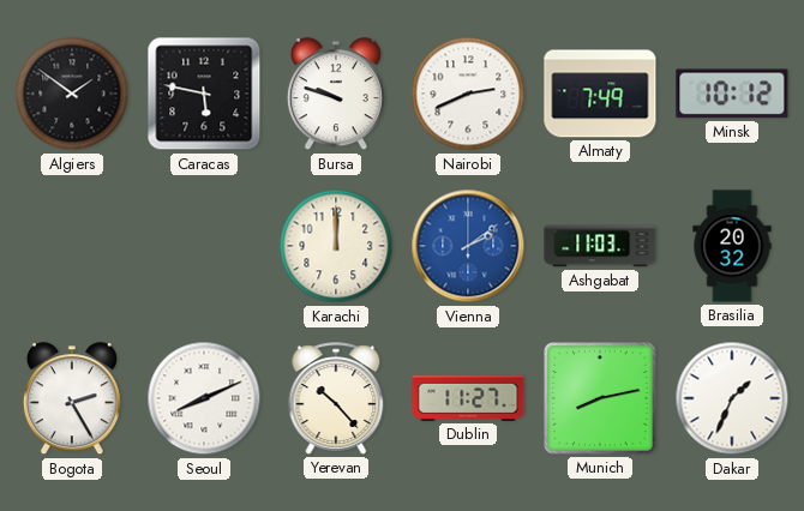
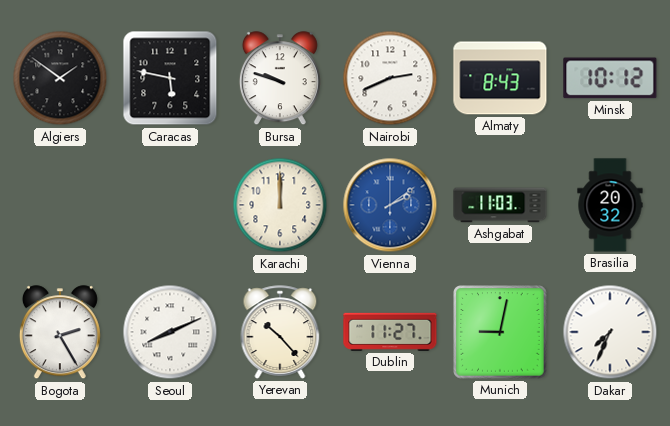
Almaty: 7:49 -> 8:43
Munich: 8:13 -> 9:02
Dakar: 1:34 -> 7:34
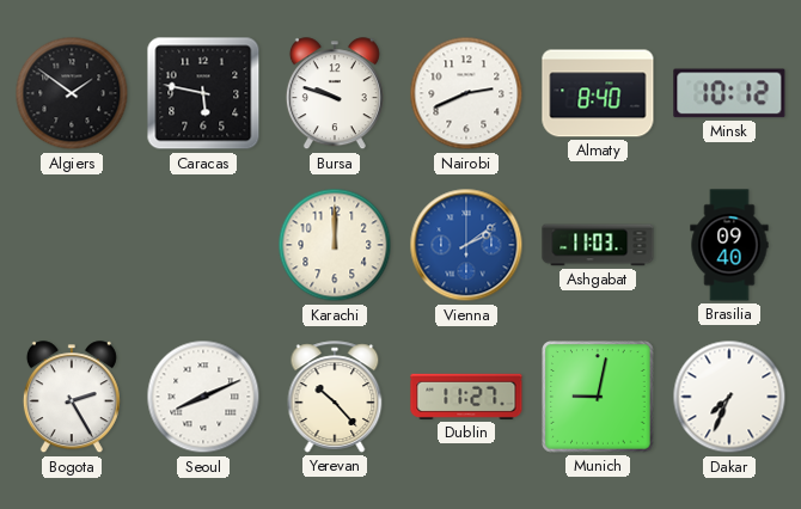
Almaty: 8:43 -> 8:40
Brasilia: 20:32 -> 09:40
